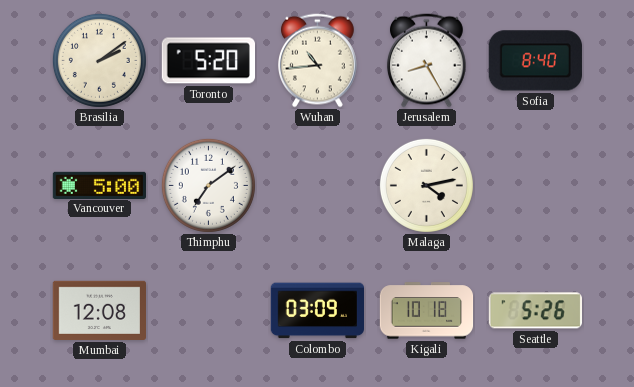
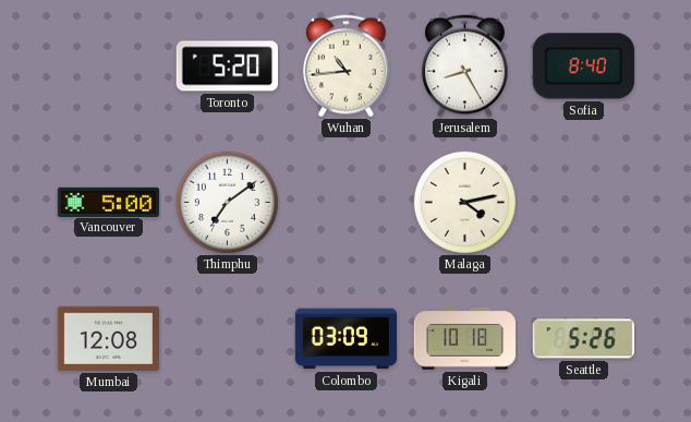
Brasilia: 2:09 -> none
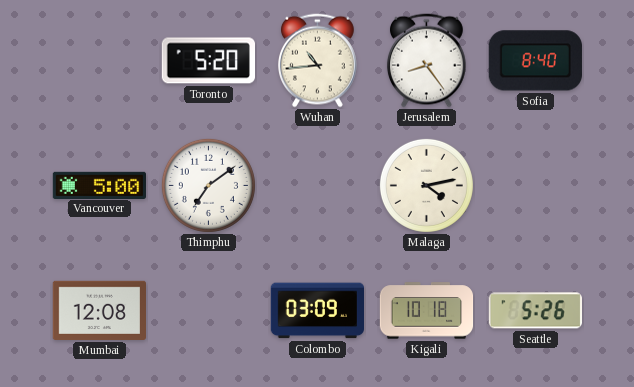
Jerusalem: 8:25 -> 8:24
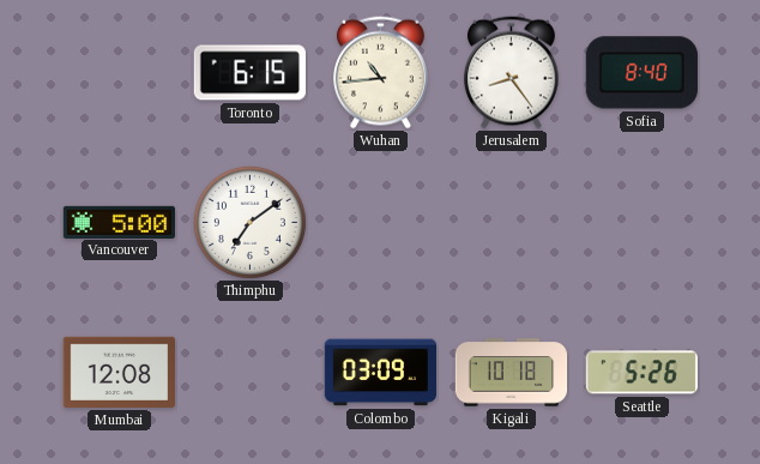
Toronto: 5:20 -> 6:15
Malaga: 4:13 -> none
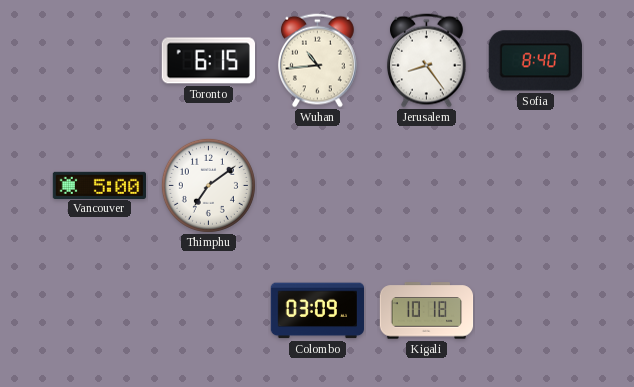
Mumbai: 12:08 -> none
Seattle: 5:26 -> none
